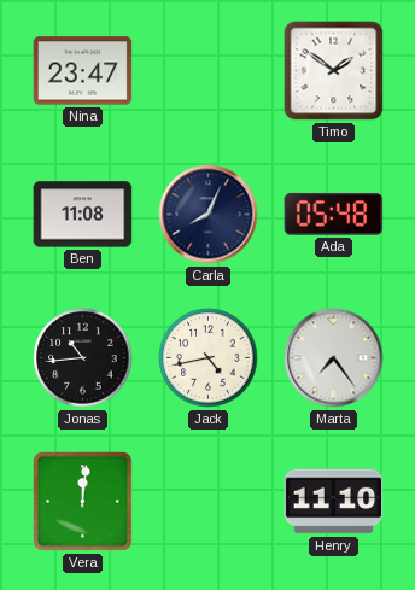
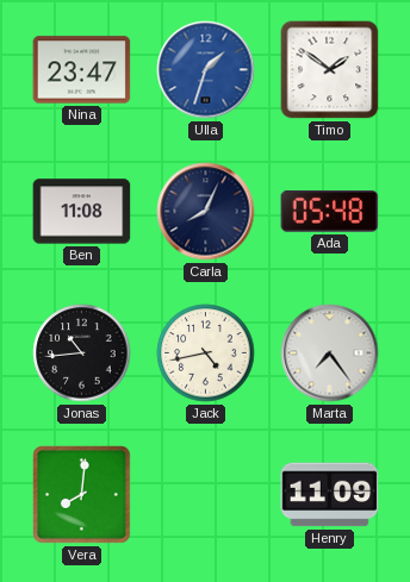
Ulla: none -> 1:33
Vera: 12:01 -> 8:01
Henry: 11:10 -> 11:09
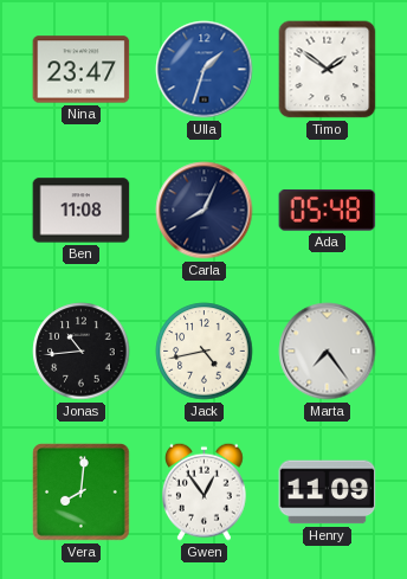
Gwen: none -> 12:54
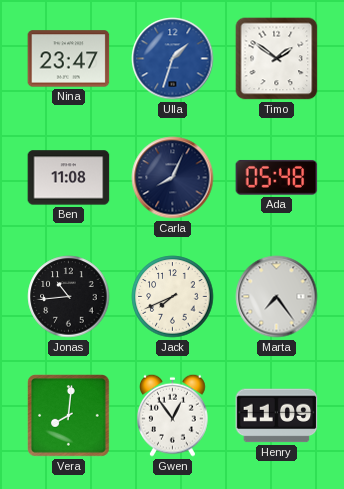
Jack: 4:43 -> 7:41
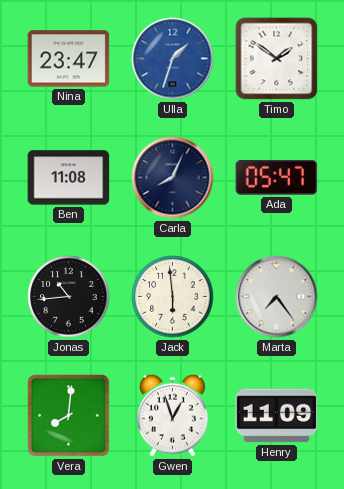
Ada: 05:48 -> 05:47
Jack: 7:41 -> 5:59
Gwen: 12:54 -> 12:57
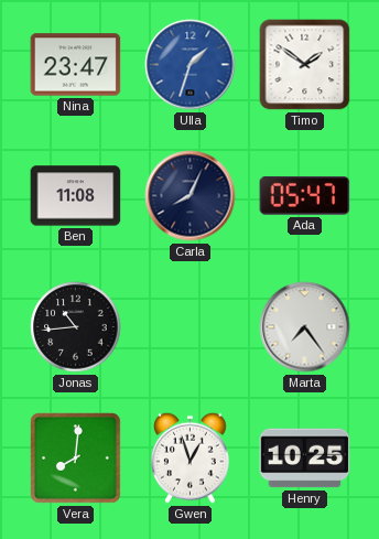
Jack: 5:59 -> none
Henry: 11:09 -> 10:25
